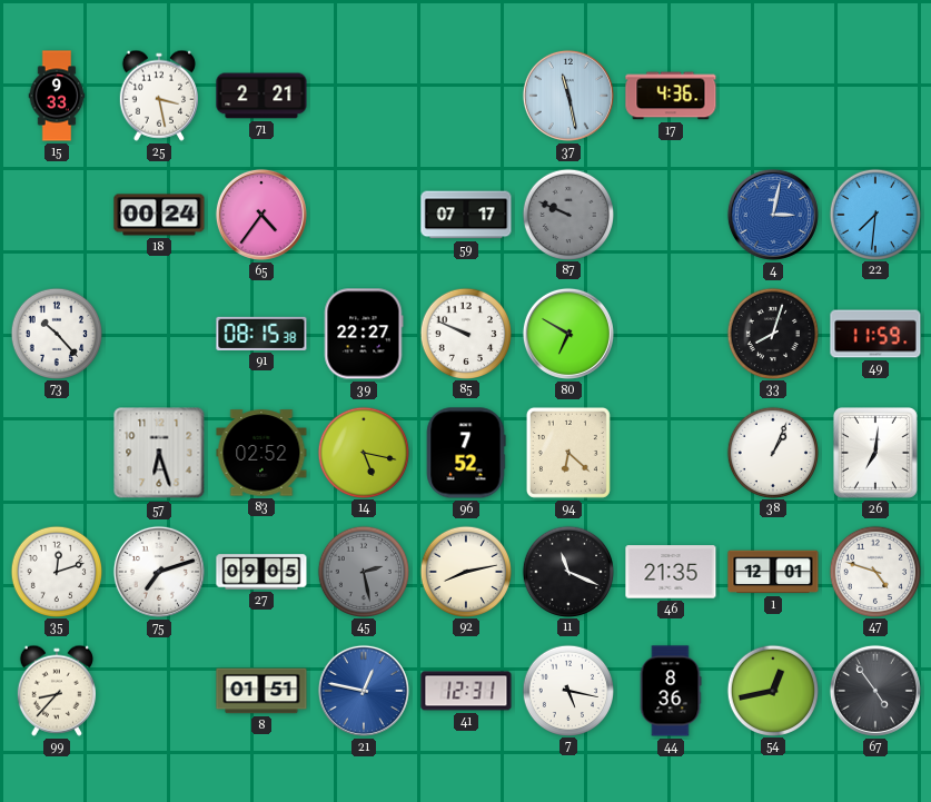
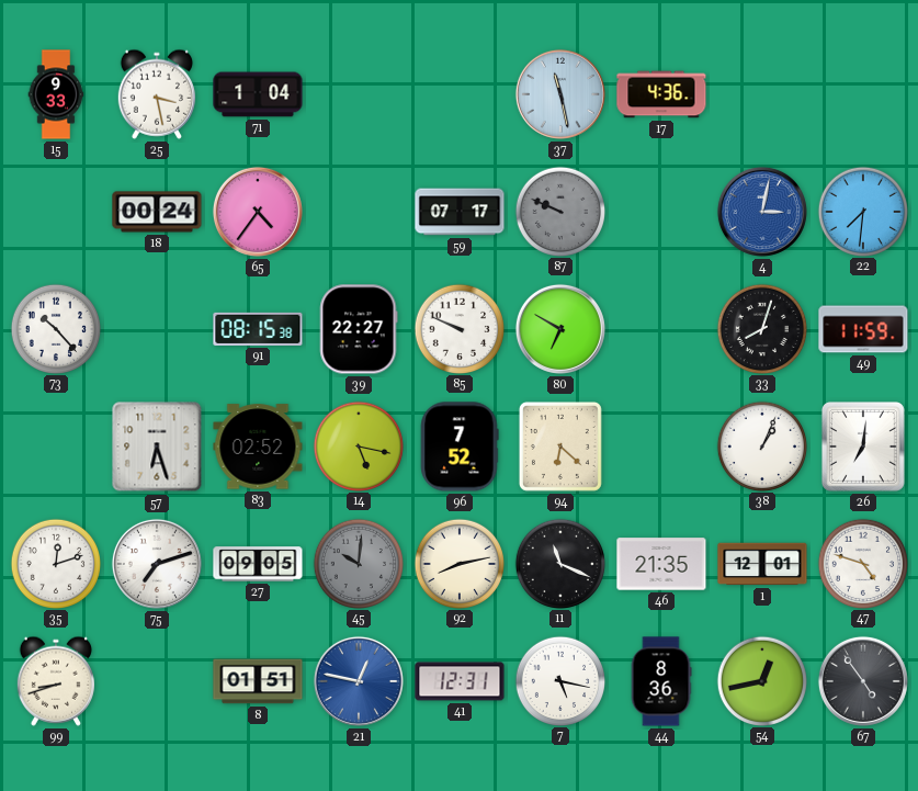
71: 2:21 -> 1:04
45: 2:28 -> 10:01
99: 8:37 -> 8:42
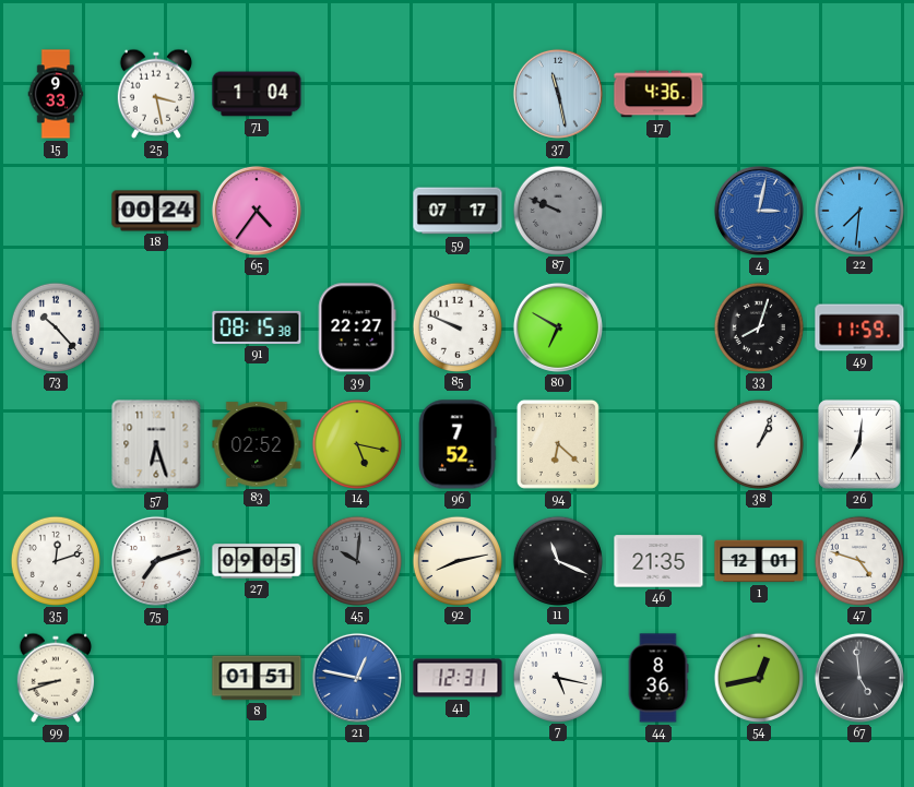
67: 4:54 -> 4:59
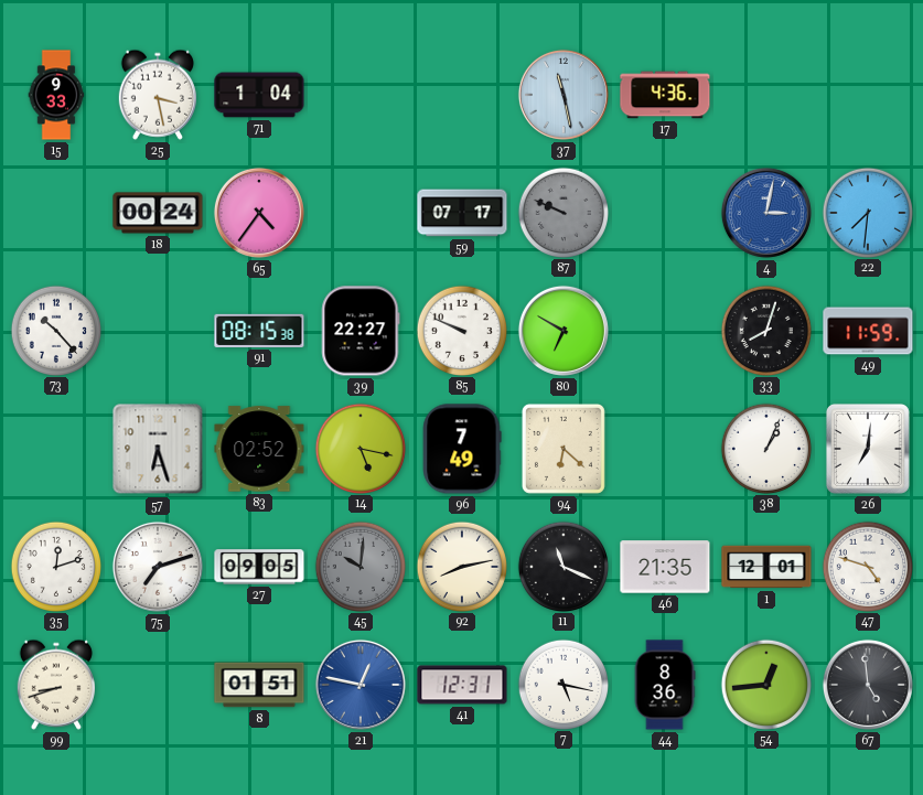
96: 7:52 -> 7:49
54: 12:43 -> 12:44
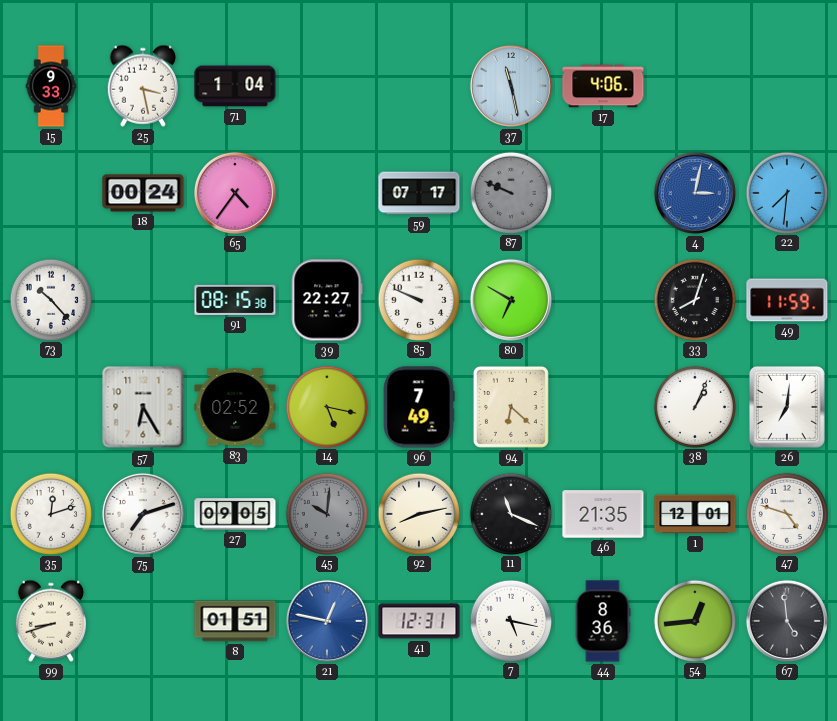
17: 4:36 -> 4:06
57: 6:27 -> 6:25
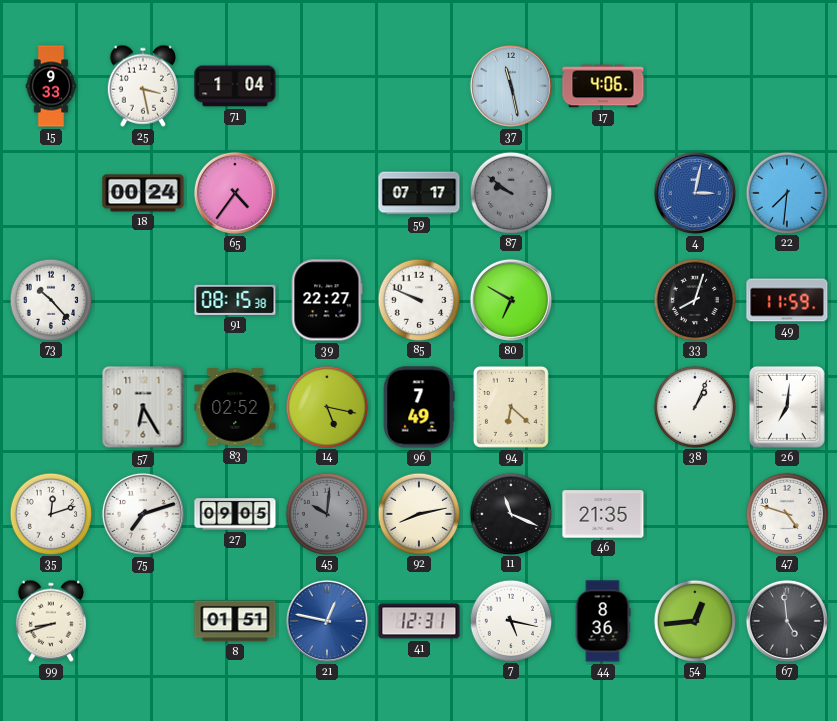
87: 9:49 -> 9:51
1: 12:01 -> none
